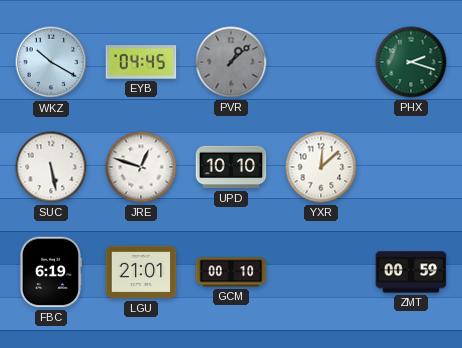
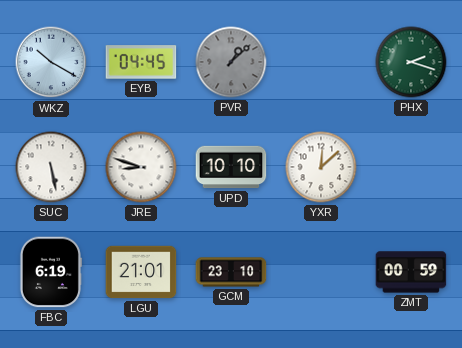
JRE: 12:48 -> 8:48
GCM: 00:10 -> 23:10
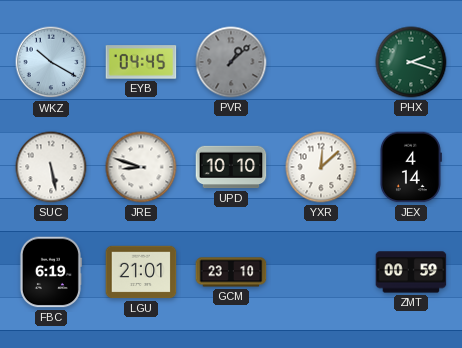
JEX: none -> 4:14
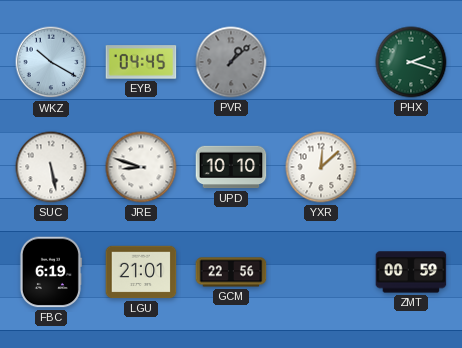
JEX: 4:14 -> none
GCM: 23:10 -> 22:56
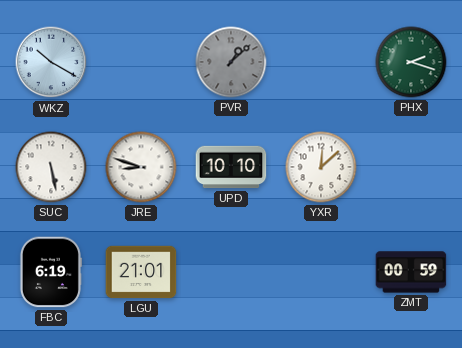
EYB: 04:45 -> none
GCM: 22:56 -> none
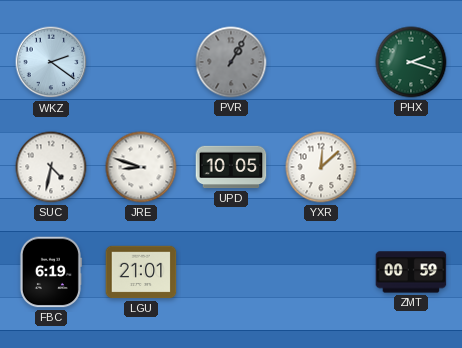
WKZ: 10:20 -> 2:21
PVR: 1:08 -> 1:05
SUC: 5:28 -> 4:32
UPD: 10:10 -> 10:05
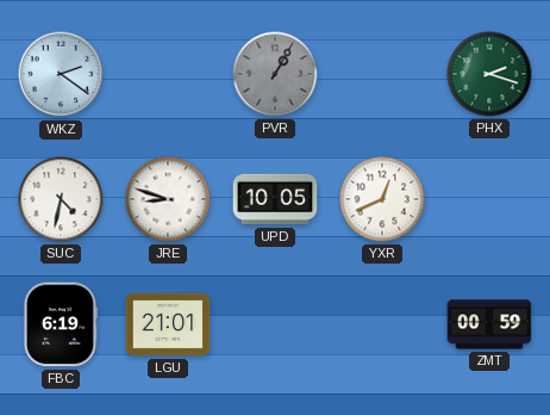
YXR: 12:08 -> 12:41
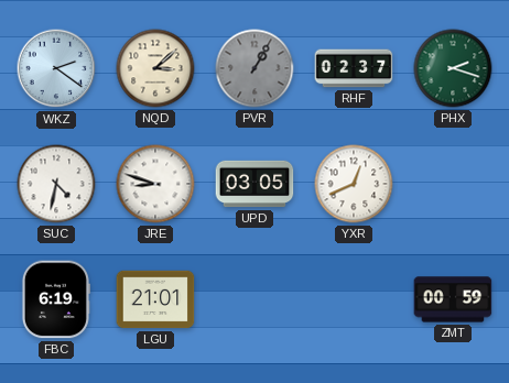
NQD: none -> 3:08
RHF: none -> 02:37
UPD: 10:05 -> 03:05
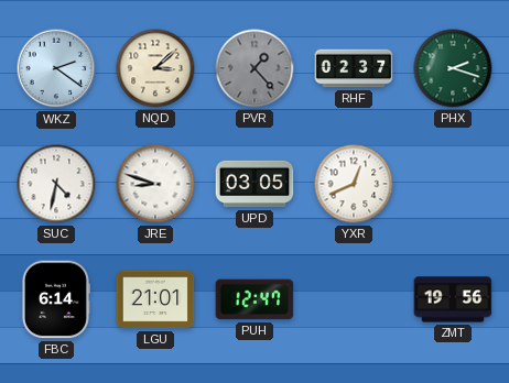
PVR: 1:05 -> 1:23
FBC: 6:19 -> 6:14
PUH: none -> 12:47
ZMT: 00:59 -> 19:56
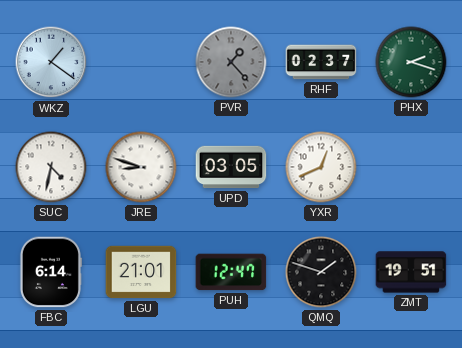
WKZ: 2:21 -> 1:21
NQD: 3:08 -> none
QMQ: none -> 1:48
ZMT: 19:56 -> 19:51
